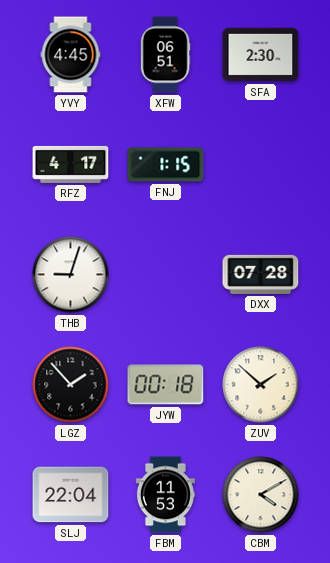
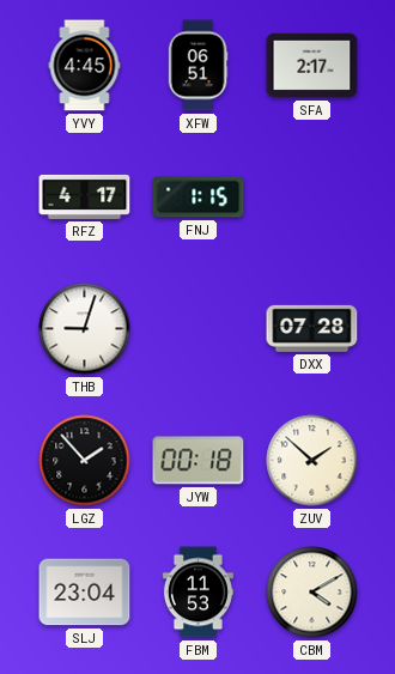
SFA: 2:30 -> 2:17
SLJ: 22:04 -> 23:04
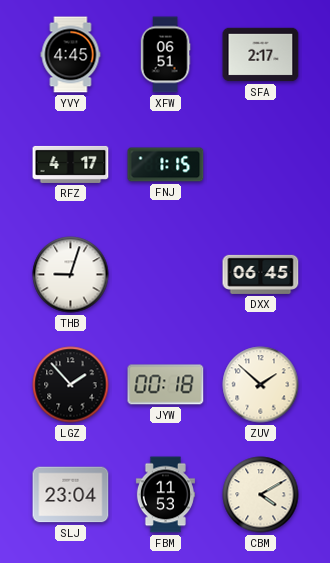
DXX: 07:28 -> 06:45
